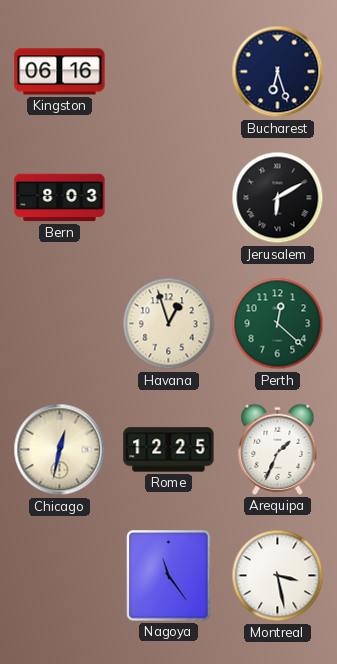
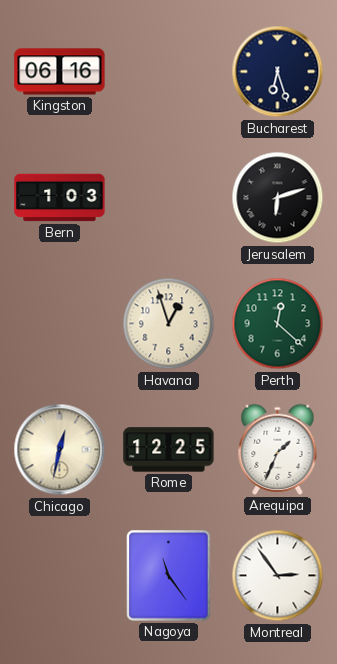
Bern: 8:03 -> 1:03
Jerusalem: 6:10 -> 6:12
Montreal: 3:28 -> 2:54
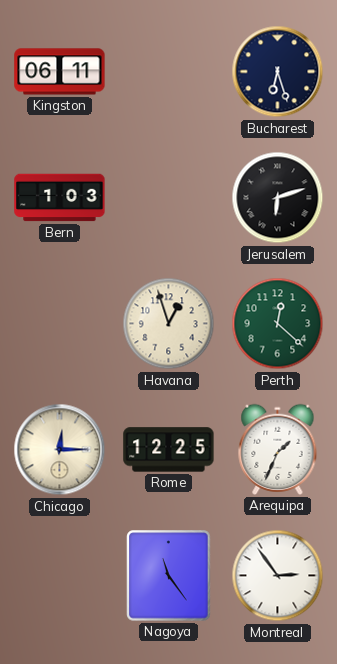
Kingston: 06:16 -> 06:11
Chicago: 12:32 -> 12:15
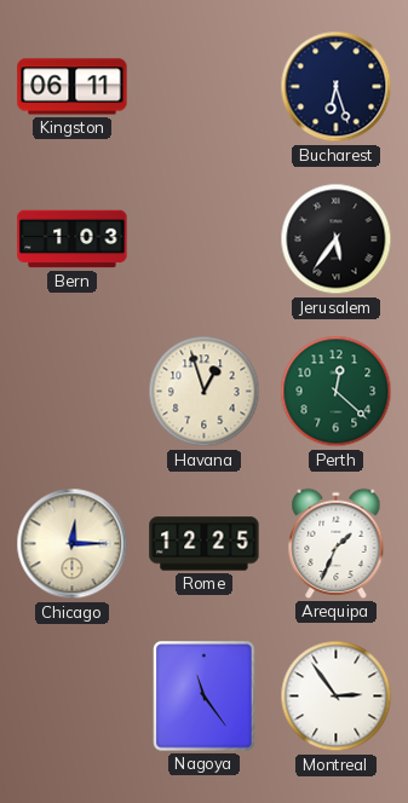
Jerusalem: 6:12 -> 5:36
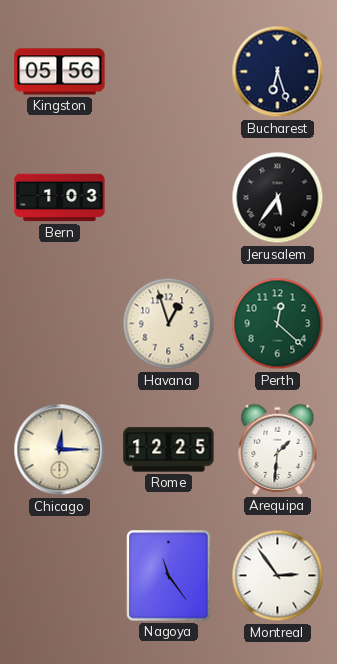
Kingston: 06:11 -> 05:56
Arequipa: 1:34 -> 1:31
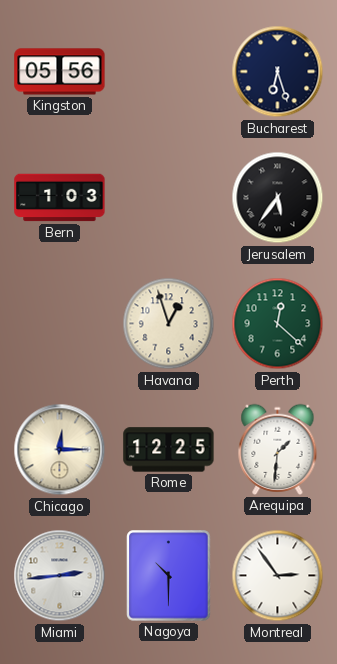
Miami: none -> 2:44
Nagoya: 11:24 -> 10:30
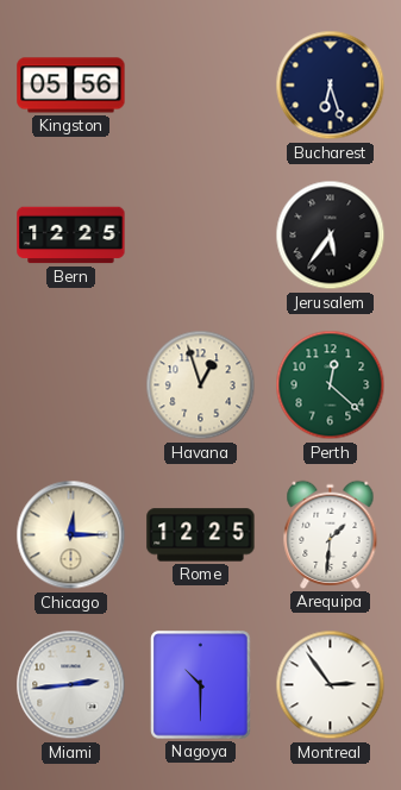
Bern: 1:03 -> 12:25
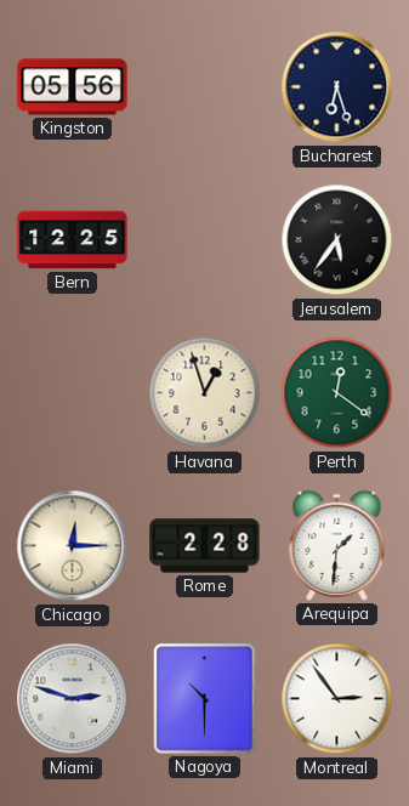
Perth: 12:22 -> 12:21
Rome: 12:25 -> 2:28
Miami: 2:44 -> 2:48
